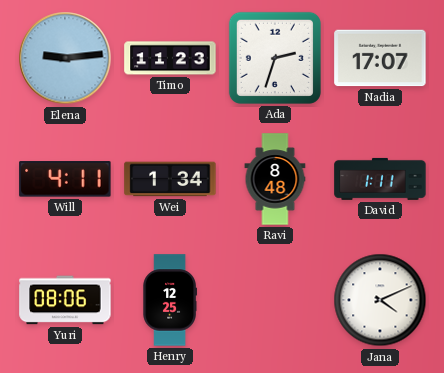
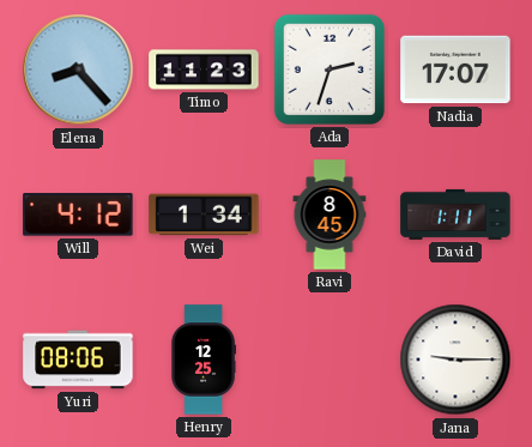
Elena: 9:14 -> 8:23
Will: 4:11 -> 4:12
Ravi: 8:48 -> 8:45
Jana: 4:11 -> 9:15
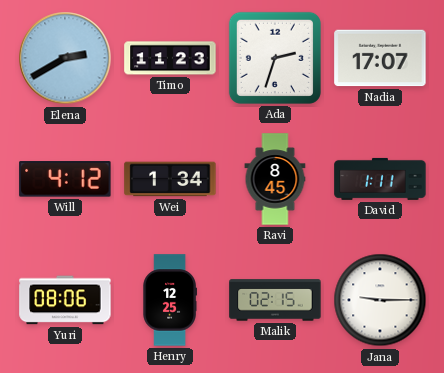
Elena: 8:23 -> 2:40
Malik: none -> 02:15
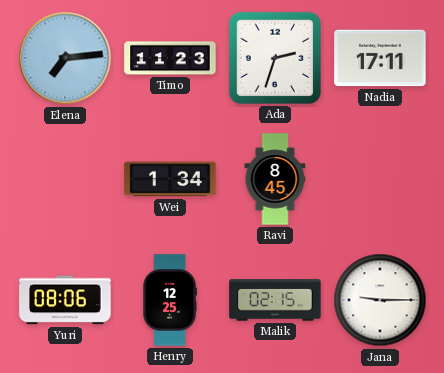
Elena: 2:40 -> 7:14
Nadia: 17:07 -> 17:11
Will: 4:12 -> none
David: 1:11 -> none
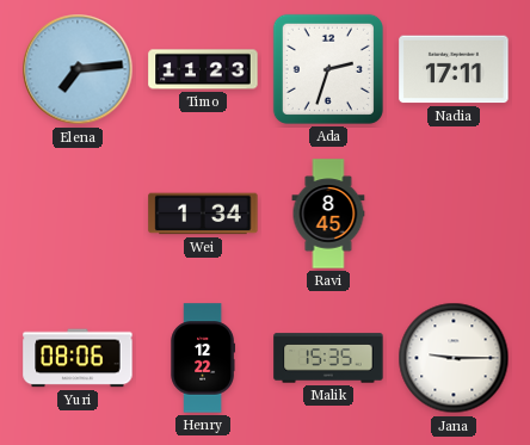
Henry: 12:25 -> 12:22
Malik: 02:15 -> 15:35
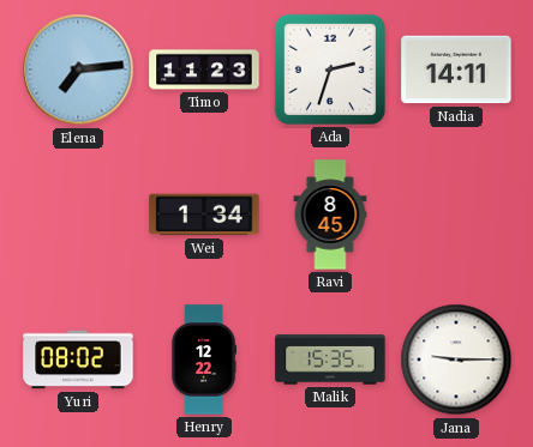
Nadia: 17:11 -> 14:11
Yuri: 08:06 -> 08:02
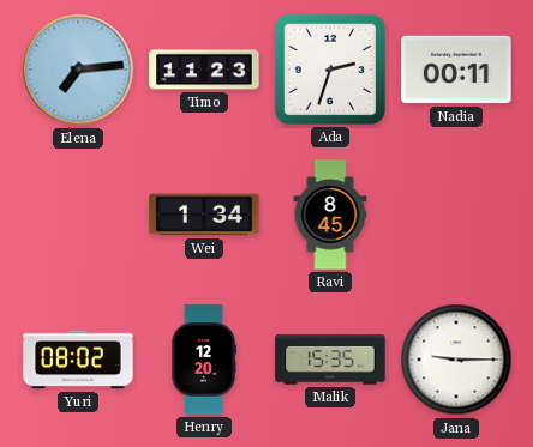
Nadia: 14:11 -> 00:11
Henry: 12:22 -> 12:20
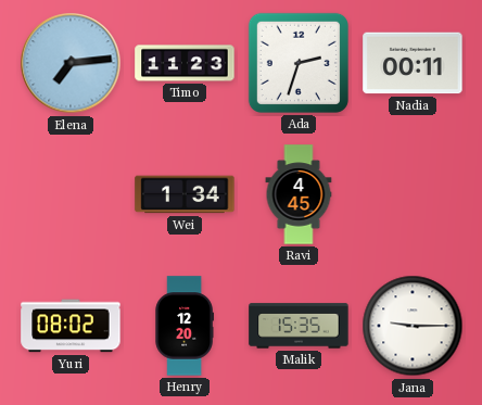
Ravi: 8:45 -> 4:45
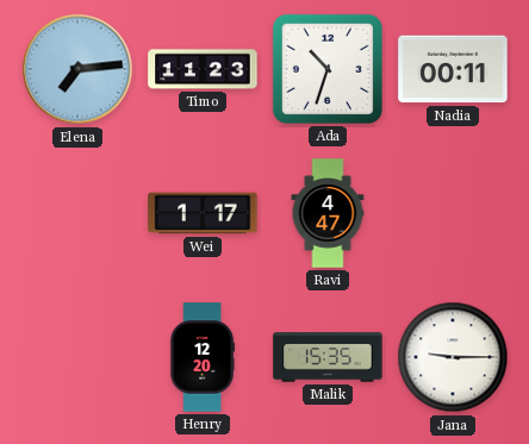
Ada: 2:33 -> 10:33
Wei: 1:34 -> 1:17
Ravi: 4:45 -> 4:47
Yuri: 08:02 -> none
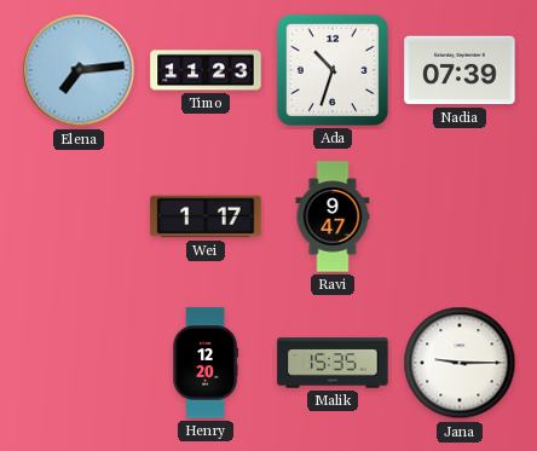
Nadia: 00:11 -> 07:39
Ravi: 4:47 -> 9:47
